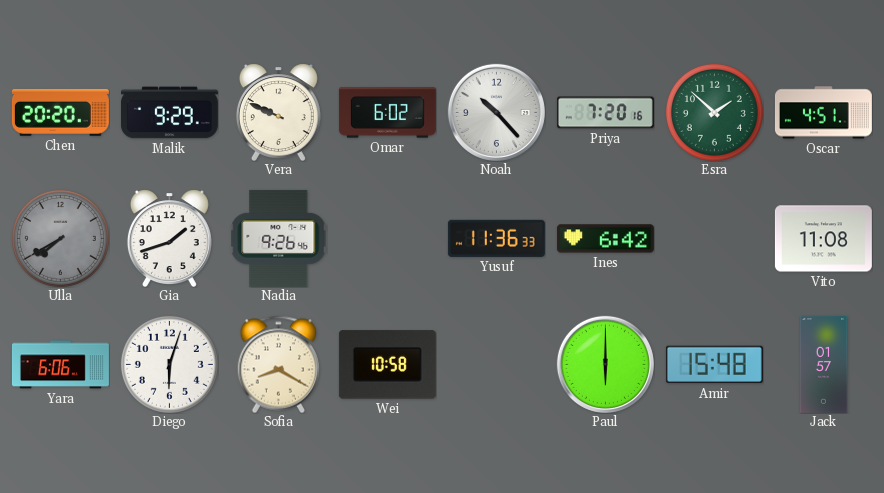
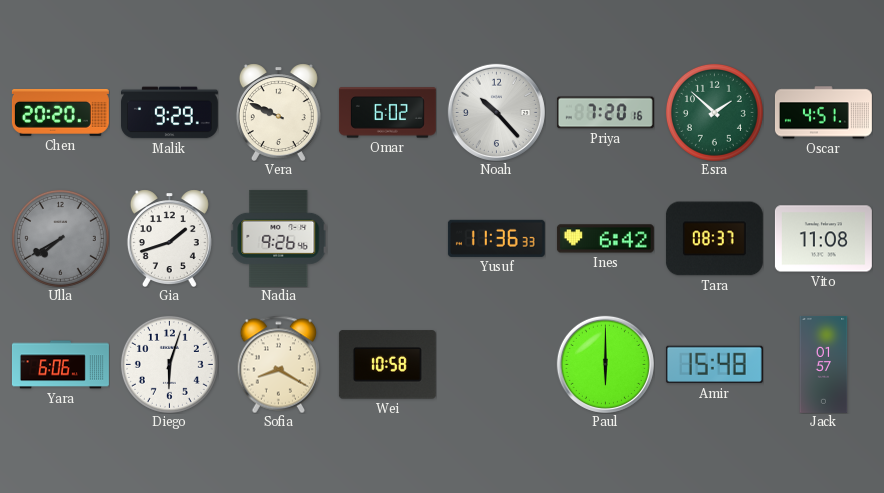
Tara: none -> 08:37
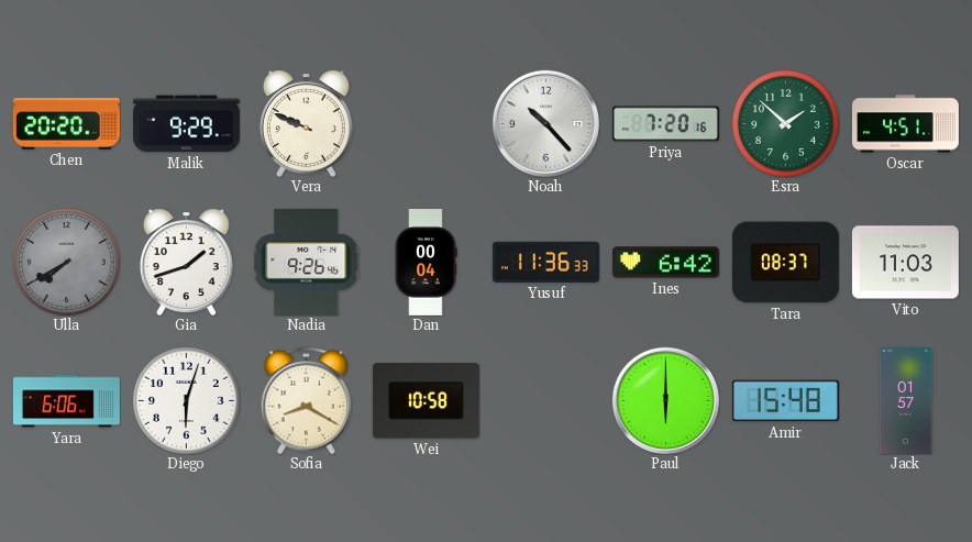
Omar: 6:02 -> none
Dan: none -> 00:04
Vito: 11:08 -> 11:03
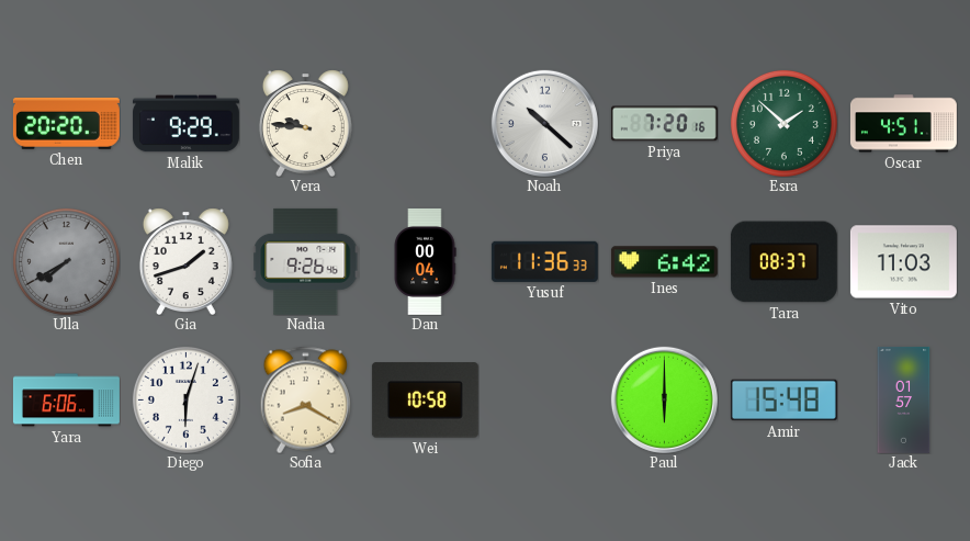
Vera: 9:49 -> 9:46
Noah: 10:23 -> 10:22
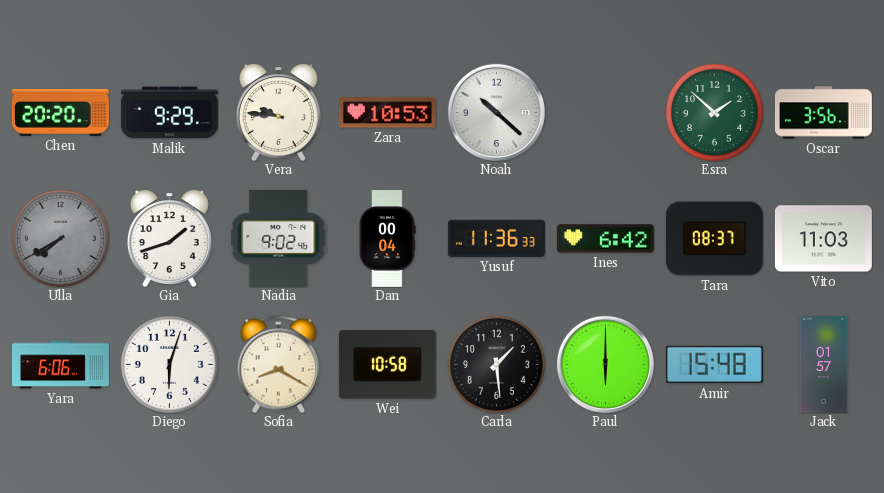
Zara: none -> 10:53
Priya: 7:20 -> none
Oscar: 4:51 -> 3:56
Nadia: 9:26 -> 9:02
Carla: none -> 1:29
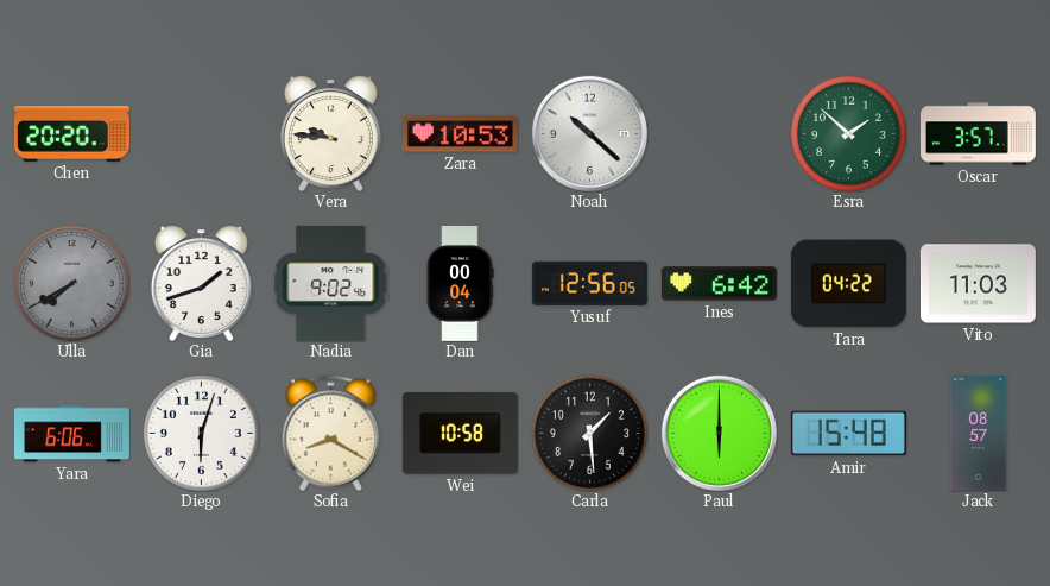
Malik: 9:29 -> none
Oscar: 3:56 -> 3:57
Yusuf: 11:36 -> 12:56
Tara: 08:37 -> 04:22
Jack: 01:57 -> 08:57
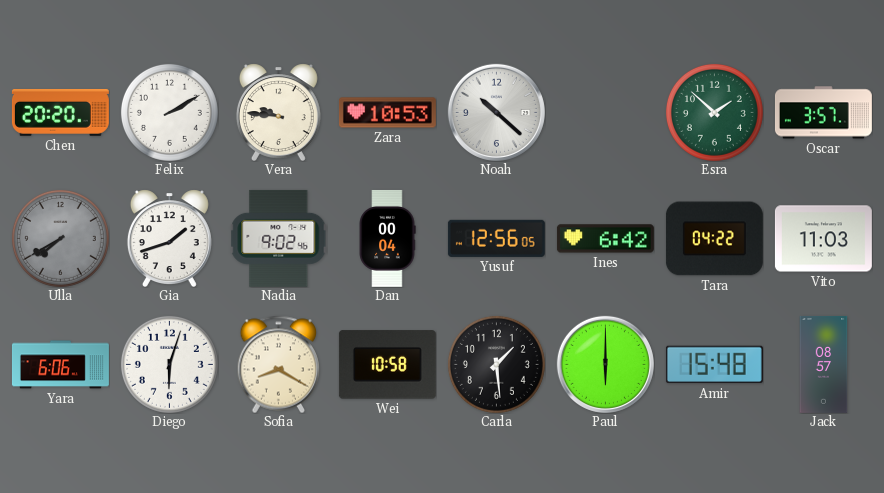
Felix: none -> 2:10
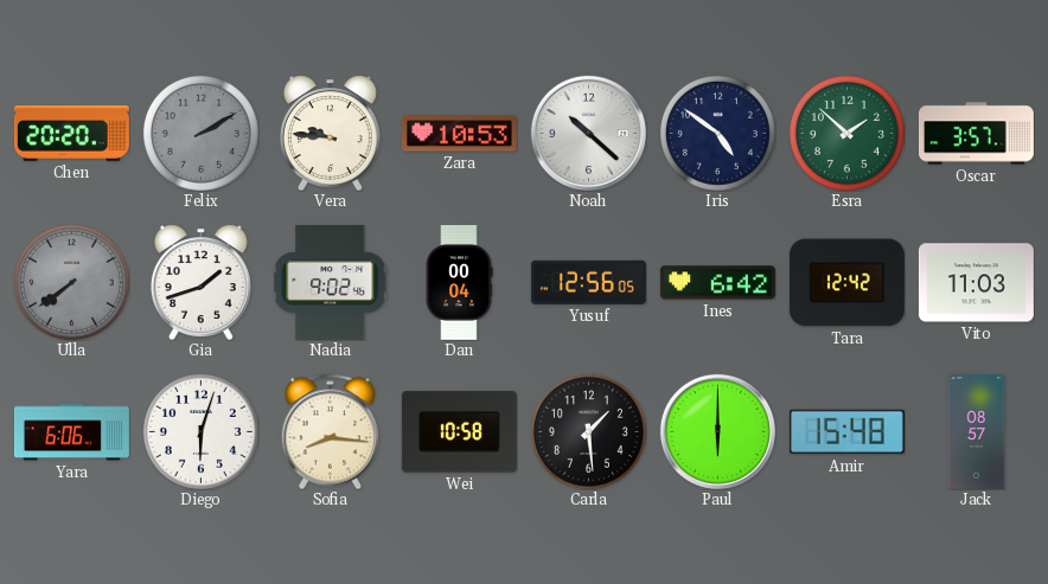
Felix dial: white -> grey
Iris: none -> 4:51
Ulla: 7:40 -> 7:39
Tara: 04:22 -> 12:42
Sofia: 8:20 -> 8:16
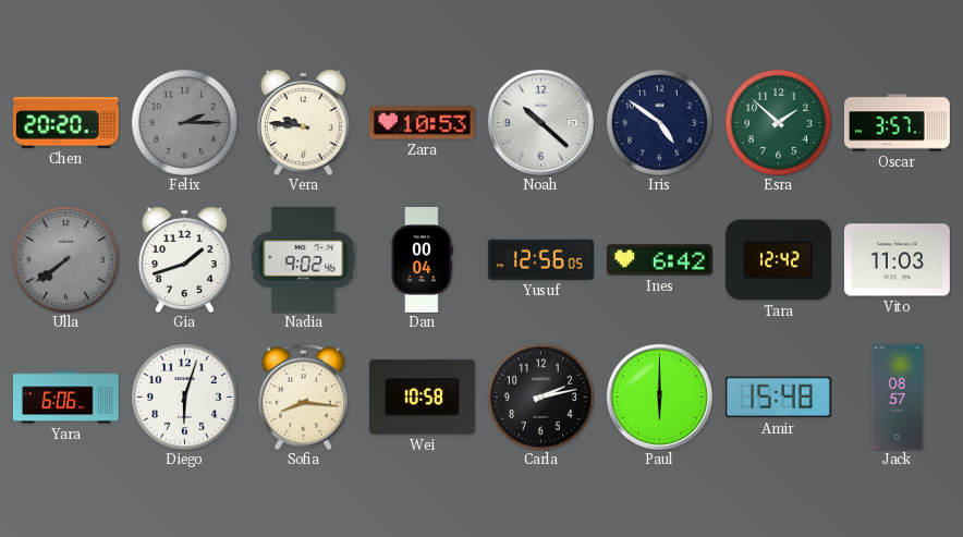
Felix: 2:10 -> 2:15
Carla: 1:29 -> 2:13
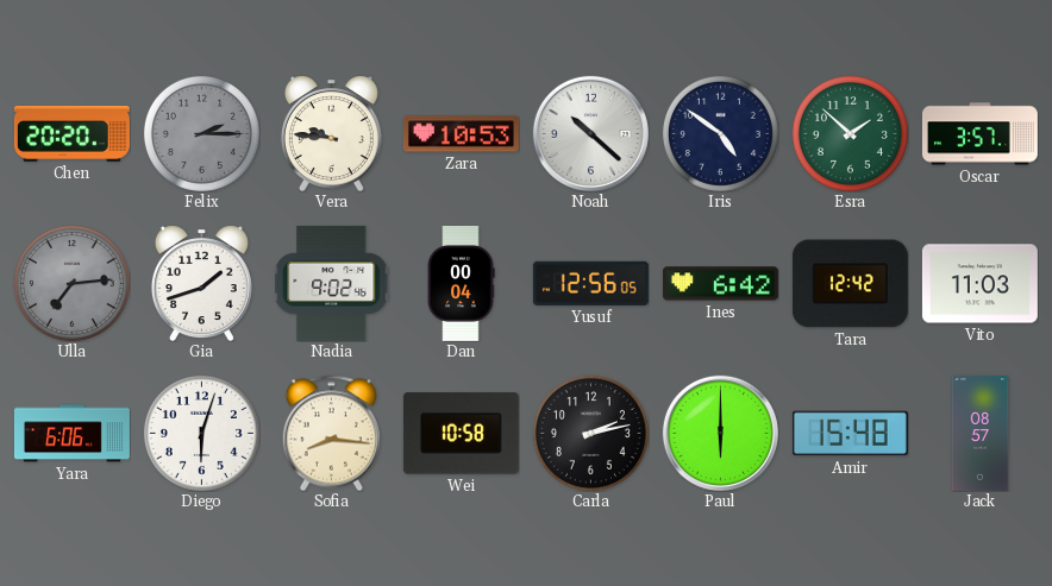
Ulla: 7:39 -> 7:14
